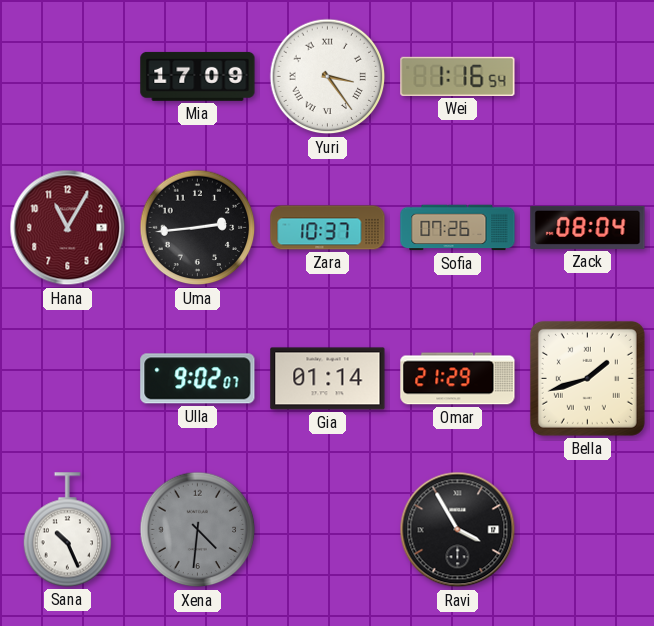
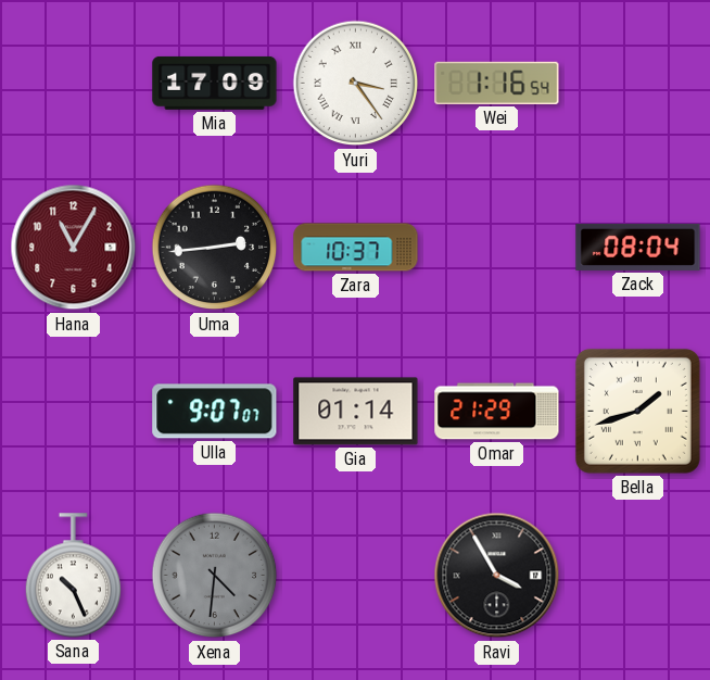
Sofia: 07:26 -> none
Ulla: 9:02 -> 9:07
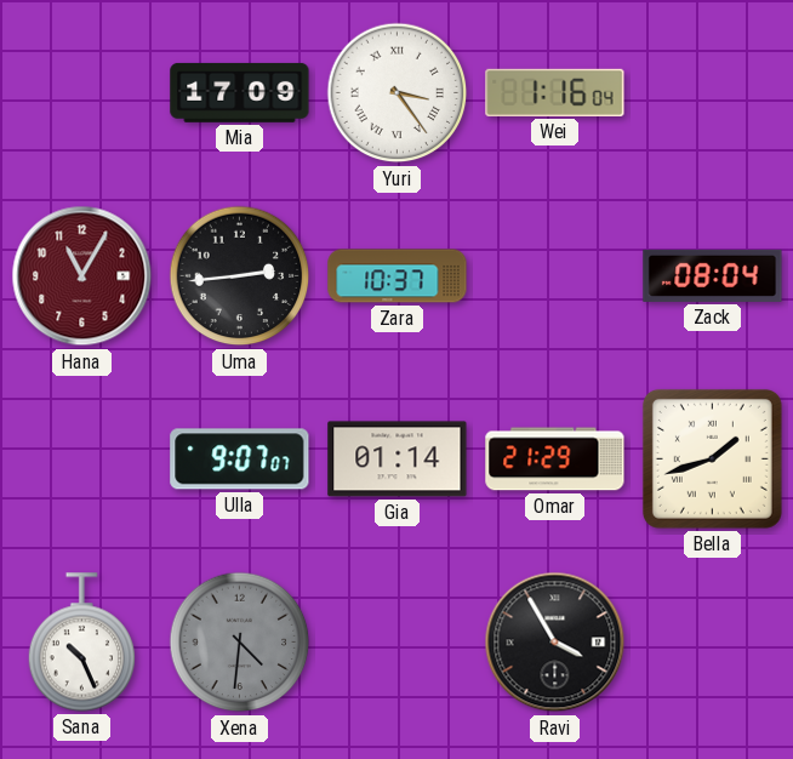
Wei: 1:16:54 -> 1:16:04
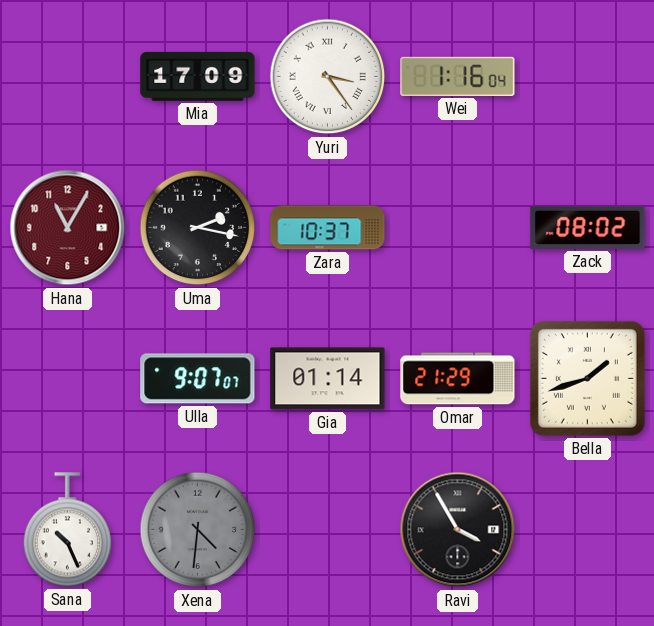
Uma: 2:44 -> 2:17
Zack: 08:04 -> 08:02
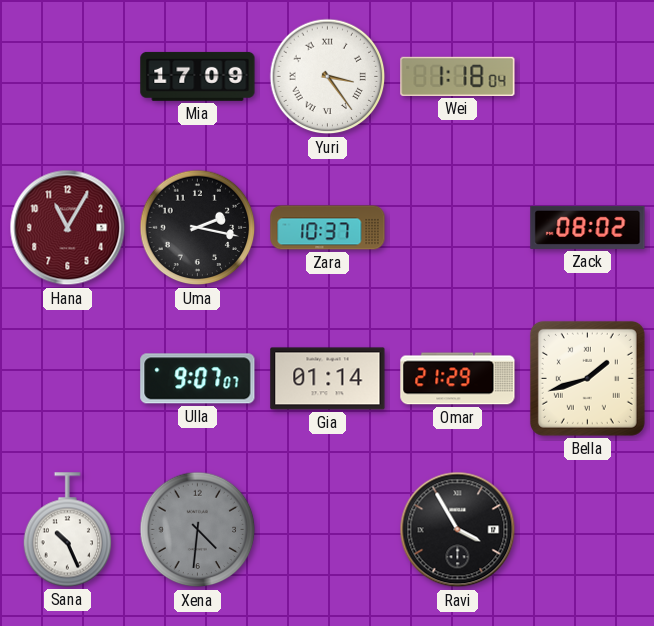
Wei: 1:16 -> 1:18
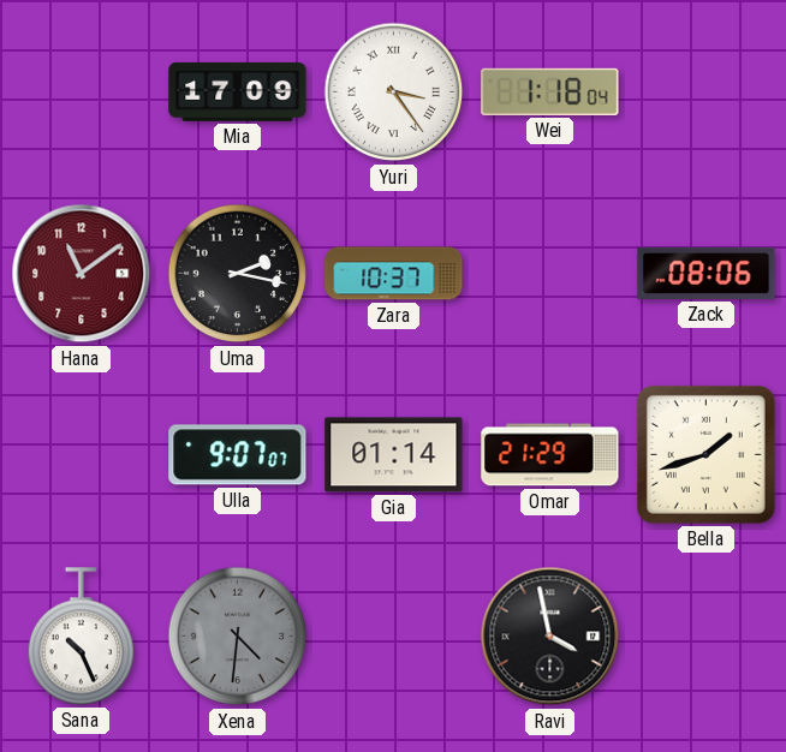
Hana: 11:05 -> 11:09
Zack: 08:02 -> 08:06
Ravi: 3:55 -> 3:58
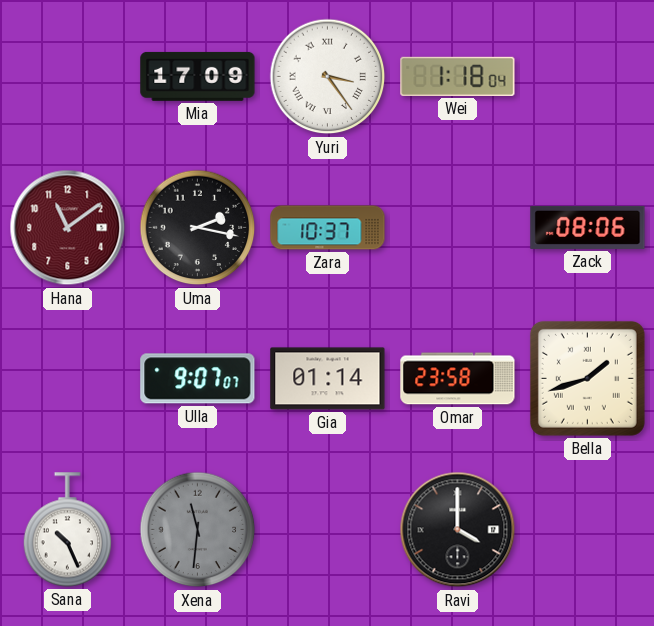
Omar: 21:29 -> 23:58
Xena: 4:31 -> 11:31
Ravi: 3:58 -> 4:00
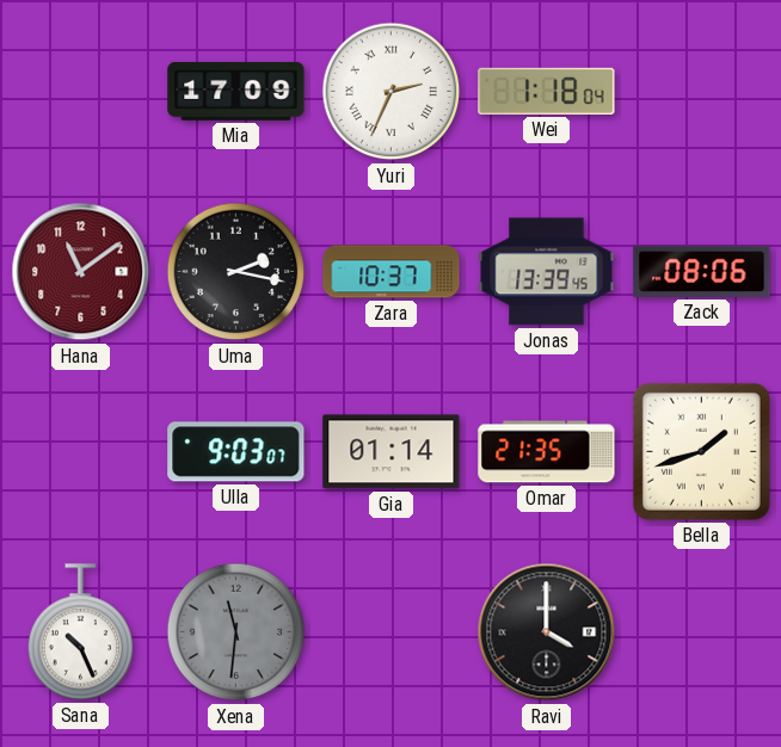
Yuri: 3:24 -> 2:34
Jonas: none -> 13:39
Ulla: 9:07 -> 9:03
Omar: 23:58 -> 21:35
